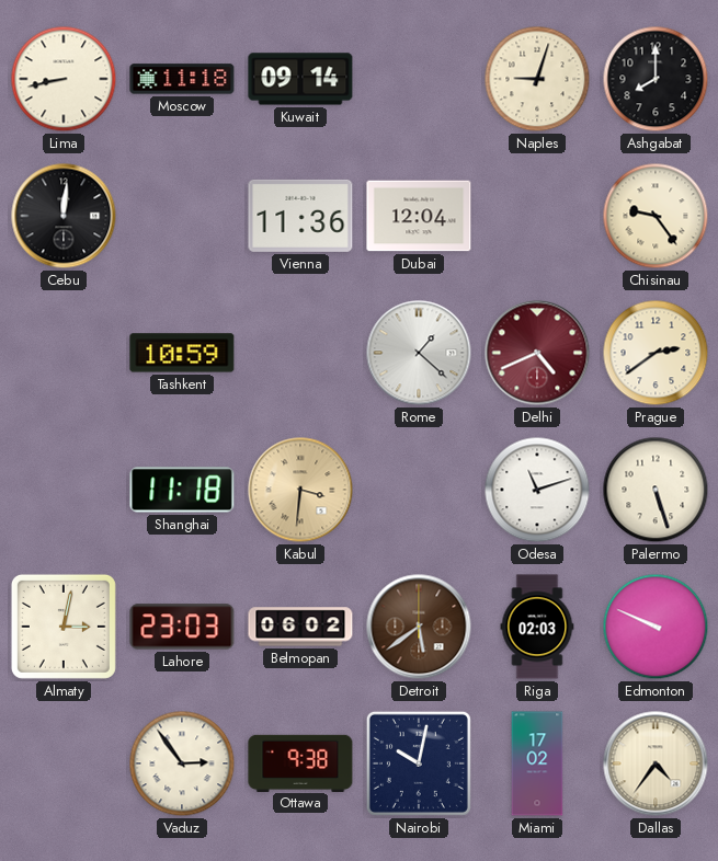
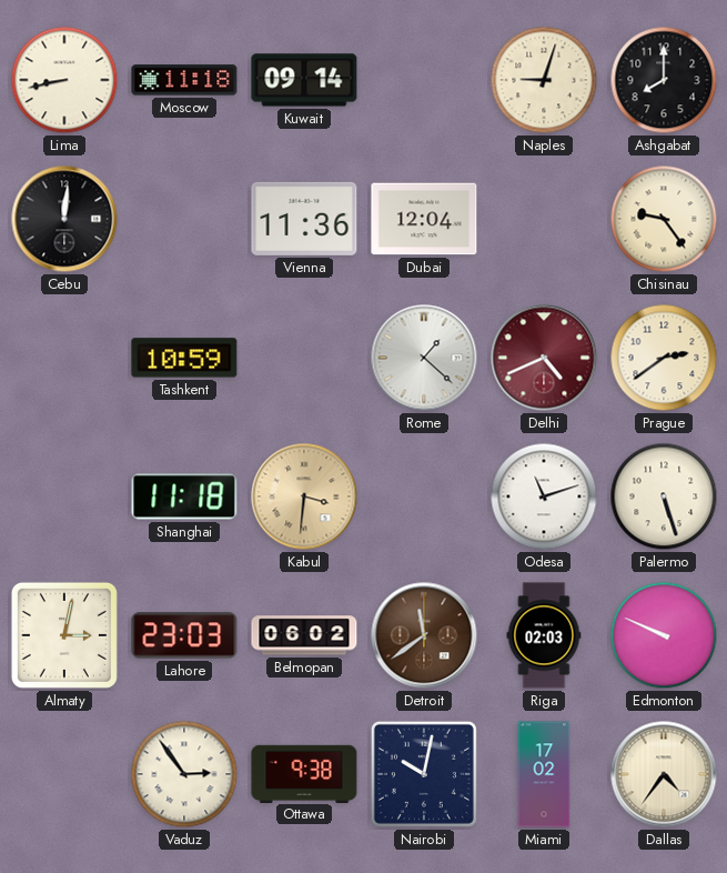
Detroit: 5:39 -> 11:39
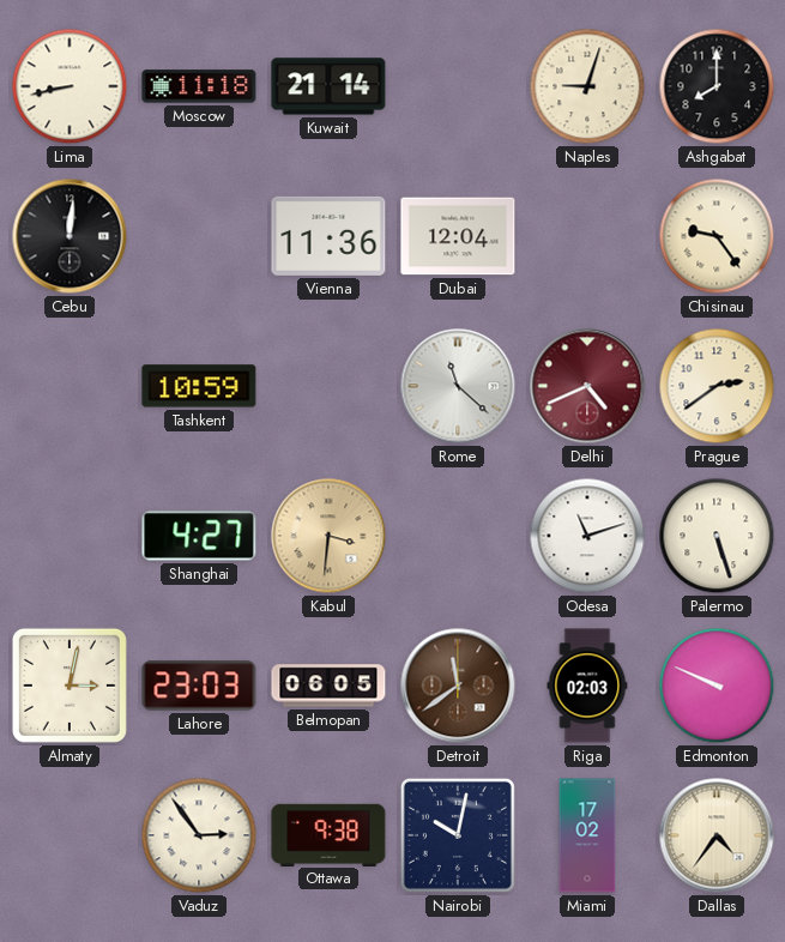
Kuwait: 09:14 -> 21:14
Rome: 1:22 -> 11:22
Shanghai: 11:18 -> 4:27
Belmopan: 06:02 -> 06:05
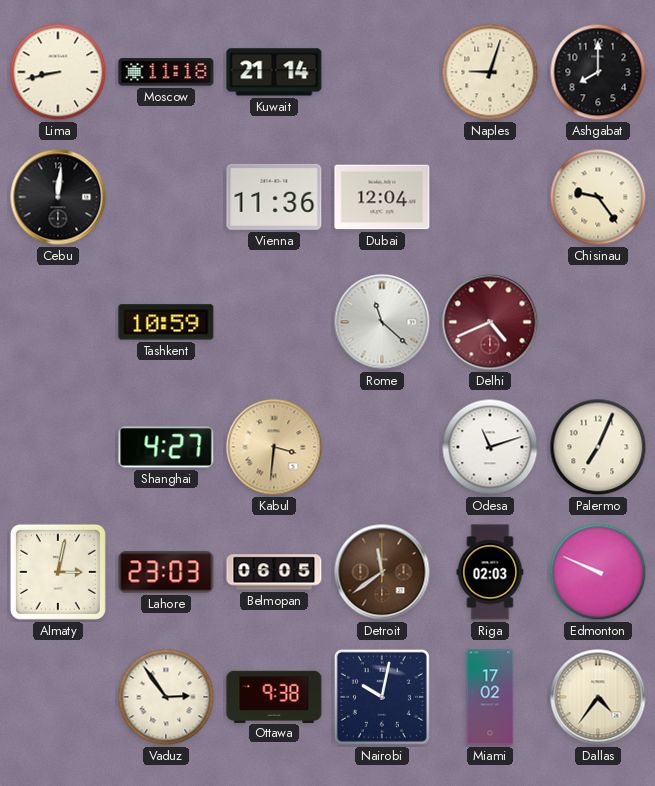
Prague: 2:39 -> none
Palermo: 5:27 -> 7:04
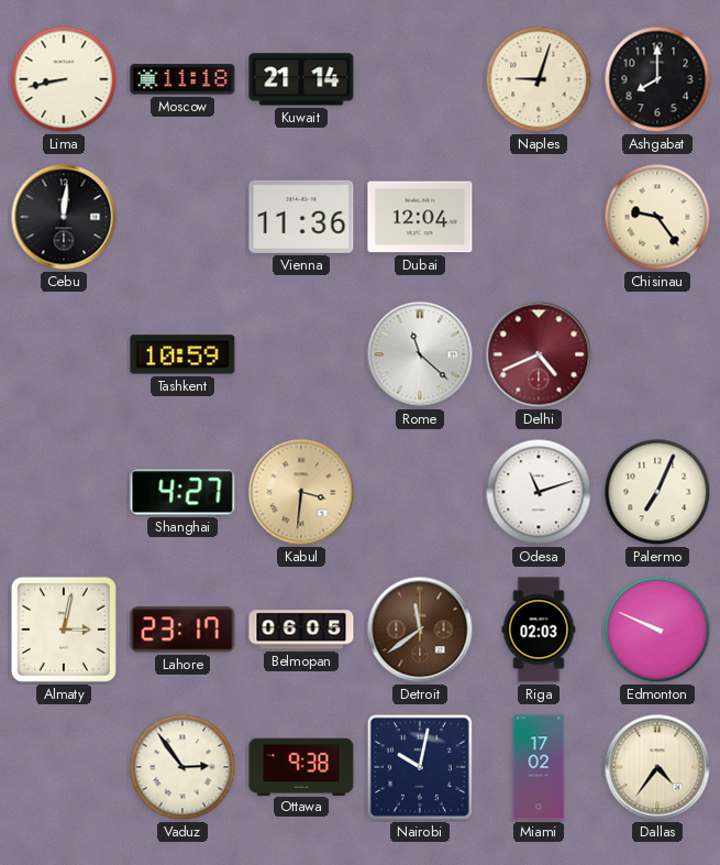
Lahore: 23:03 -> 23:17
